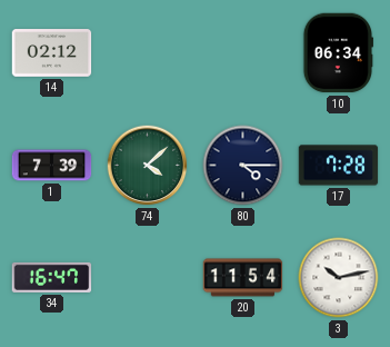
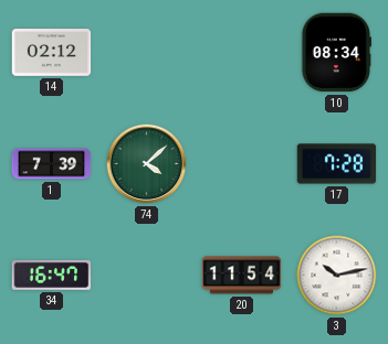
10: 06:34 -> 08:34
80: 4:15 -> none
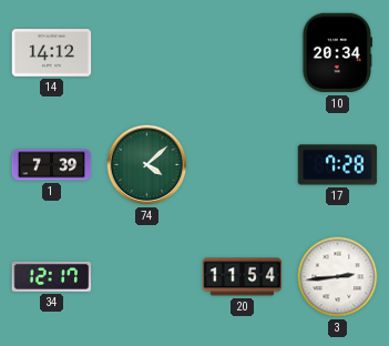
14: 02:12 -> 14:12
10: 08:34 -> 20:34
34: 16:47 -> 12:17
3: 10:13 -> 2:44
